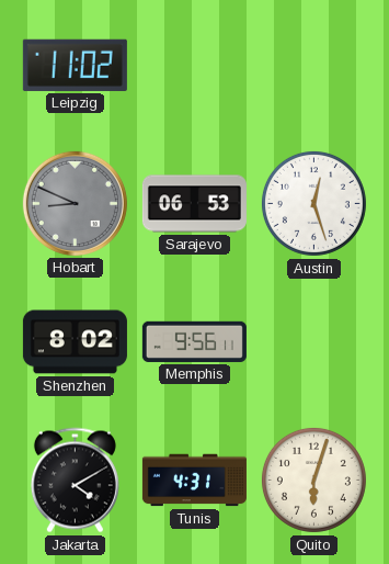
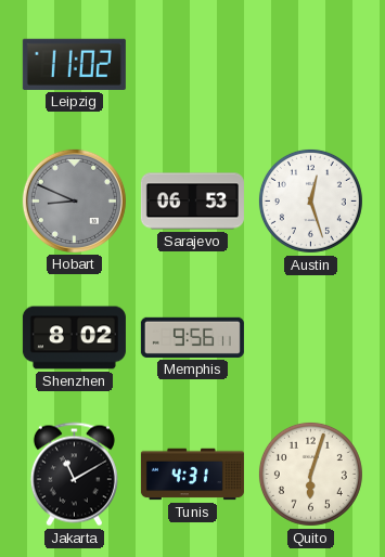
Jakarta: 4:10 -> 11:10
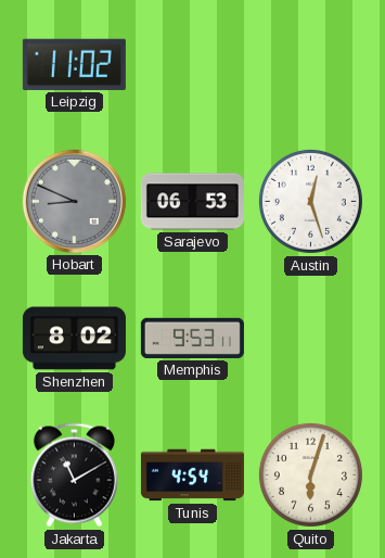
Memphis: 9:56 -> 9:53
Tunis: 4:31 -> 4:54
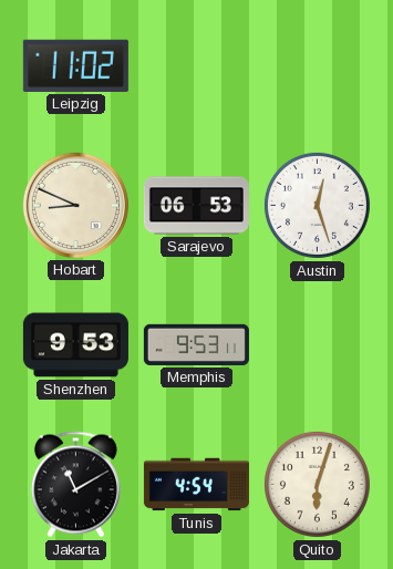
Hobart dial: grey -> cream
Shenzhen: 8:02 -> 9:53
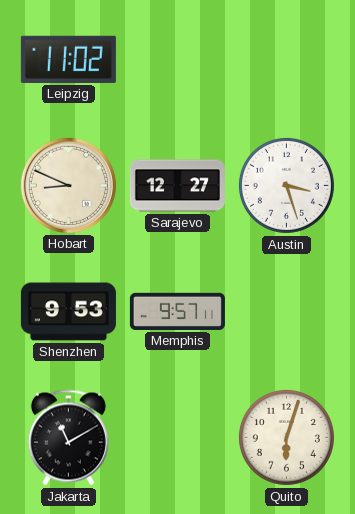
Sarajevo: 06:53 -> 12:27
Austin: 12:27 -> 3:27
Memphis: 9:53 -> 9:57
Tunis: 4:54 -> none
